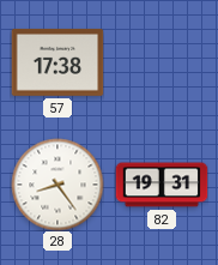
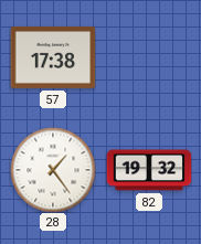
28: 8:24 -> 1:24
82: 19:31 -> 19:32
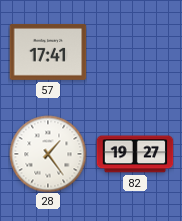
57: 17:38 -> 17:41
82: 19:32 -> 19:27
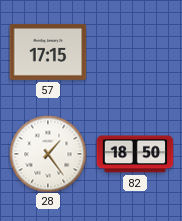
57: 17:41 -> 17:15
82: 19:27 -> 18:50
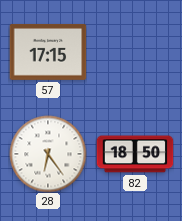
28: 1:24 -> 6:24
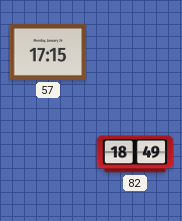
28: 6:24 -> none
82: 18:50 -> 18:49
